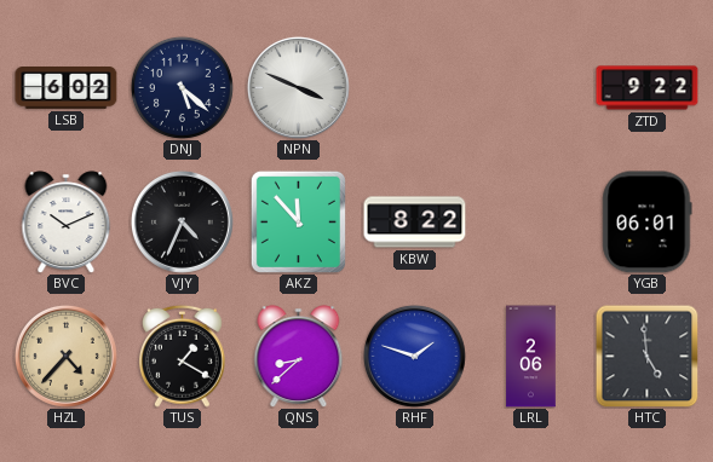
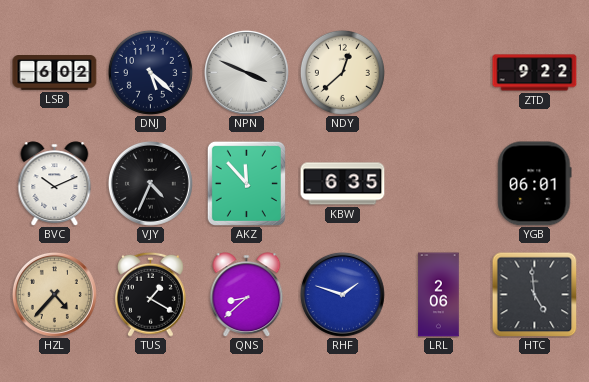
NDY: none -> 12:38
KBW: 8:22 -> 6:35
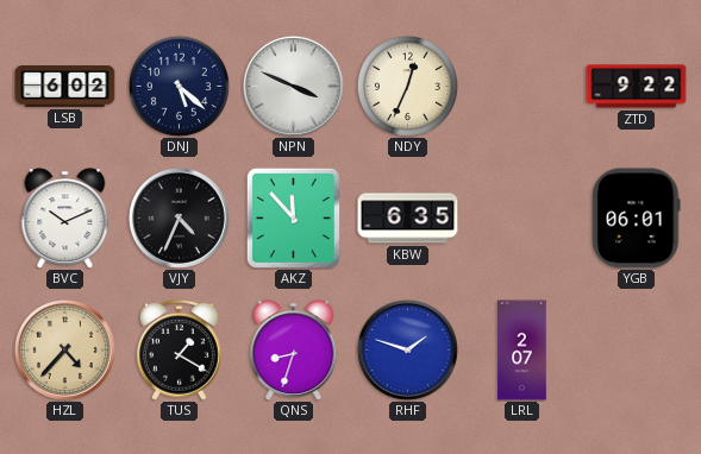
NDY: 12:38 -> 12:34
QNS: 8:38 -> 8:33
LRL: 2:06 -> 2:07
HTC: 4:59 -> none
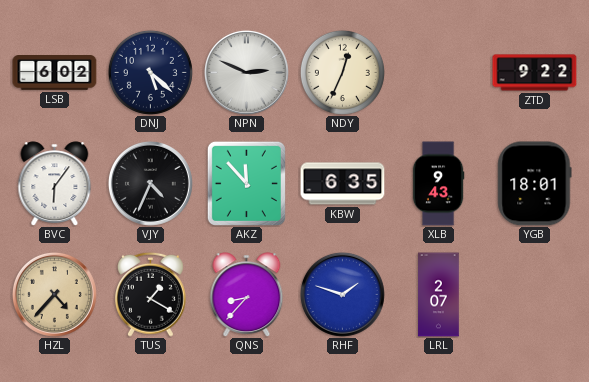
NPN: 3:49 -> 2:49
BVC: 10:11 -> 6:06
XLB: none -> 9:43
YGB: 06:01 -> 18:01
QNS: 8:33 -> 8:37
